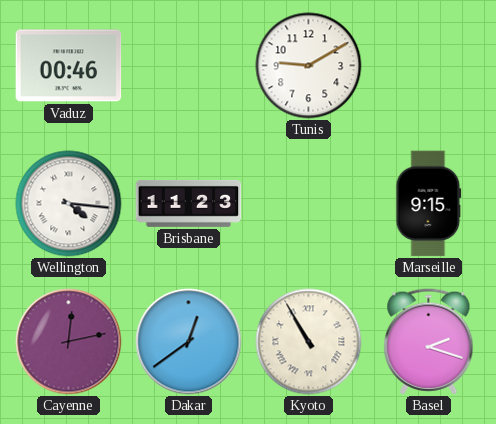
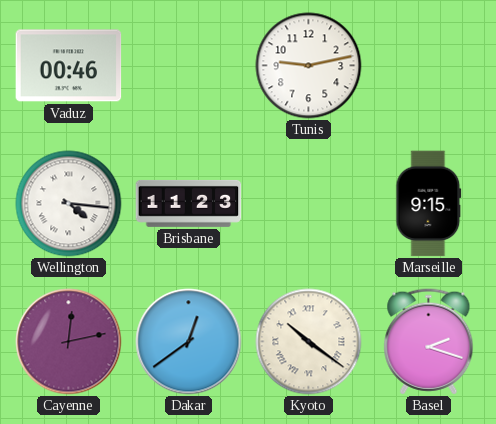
Tunis: 9:10 -> 9:13
Kyoto: 10:55 -> 10:21
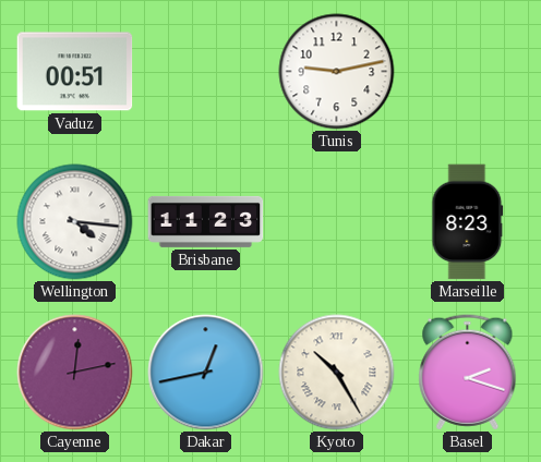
Vaduz: 00:46 -> 00:51
Marseille: 9:15 -> 8:23
Dakar: 12:39 -> 12:43
Kyoto: 10:21 -> 10:25
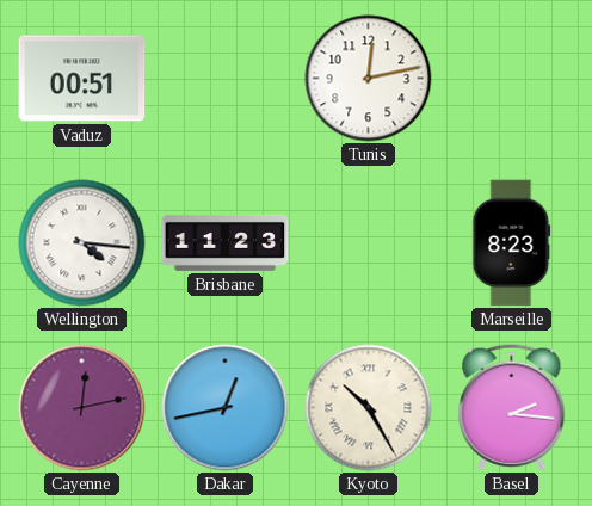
Tunis: 9:13 -> 12:13
Basel: 2:18 -> 2:16
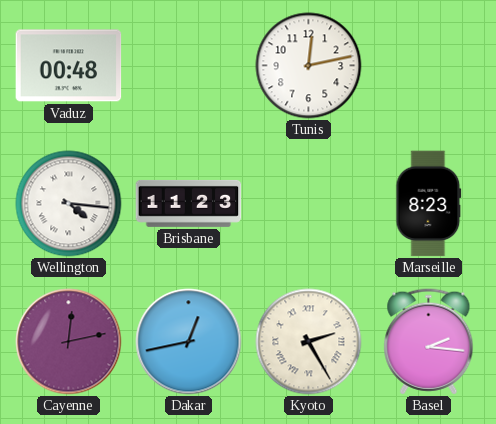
Vaduz: 00:51 -> 00:48
Kyoto: 10:25 -> 2:25
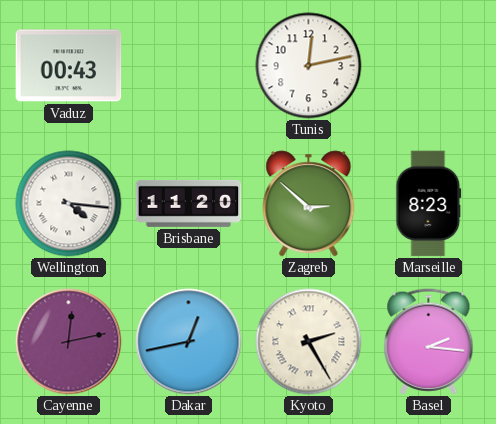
Vaduz: 00:48 -> 00:43
Brisbane: 11:23 -> 11:20
Zagreb: none -> 2:52
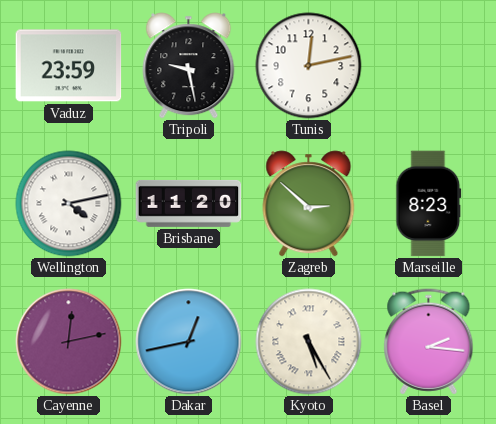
Vaduz: 00:43 -> 23:59
Tripoli: none -> 9:28
Wellington: 4:16 -> 4:13
Kyoto: 2:25 -> 5:25
